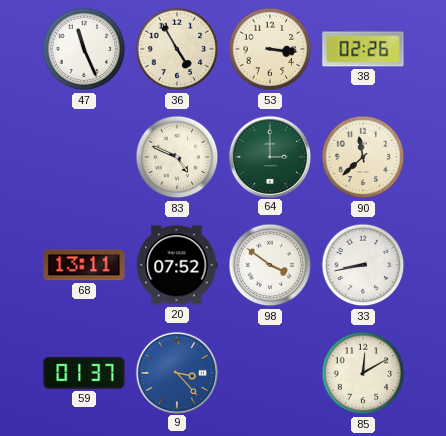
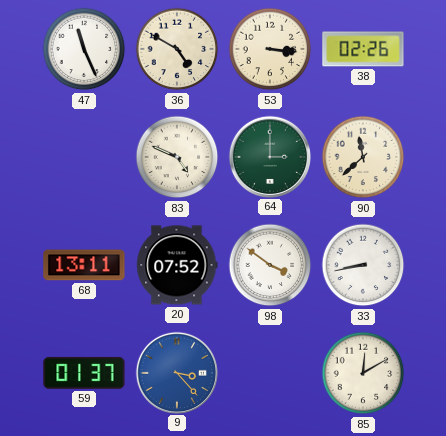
36: 4:55 -> 4:50
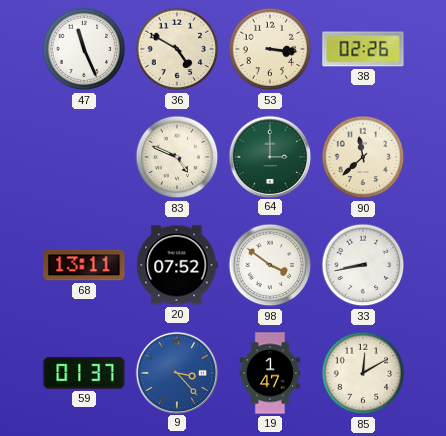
19: none -> 1:47
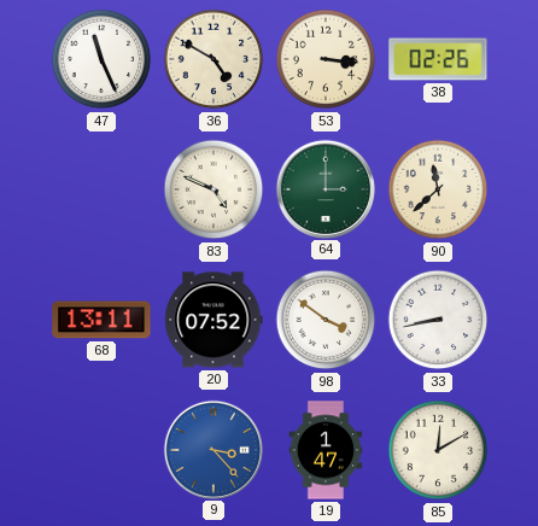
59: 01:37 -> none
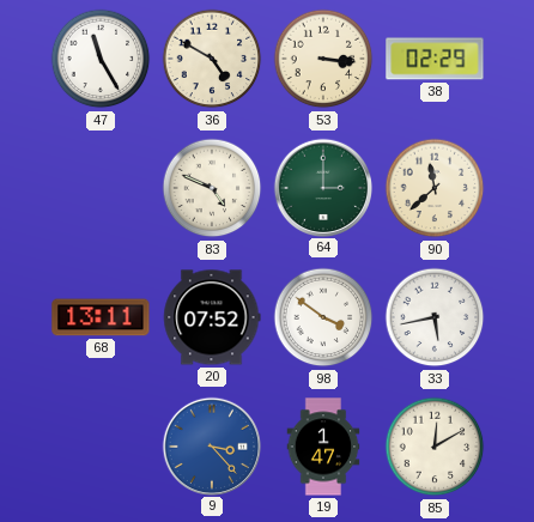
47: 11:26 -> 11:25
38: 02:26 -> 02:29
33: 8:43 -> 5:43
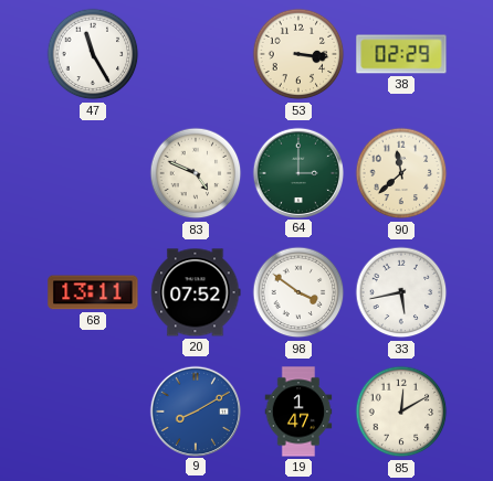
36: 4:50 -> none
9: 3:23 -> 8:10
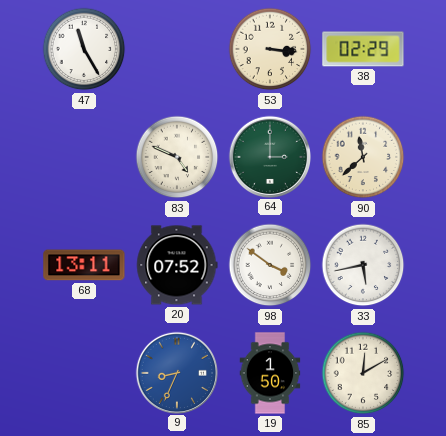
9: 8:10 -> 8:34
19: 1:47 -> 1:50
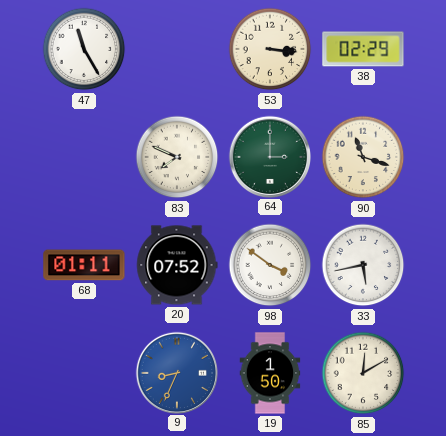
83: 4:49 -> 7:49
90: 11:38 -> 11:18
68: 13:11 -> 01:11
